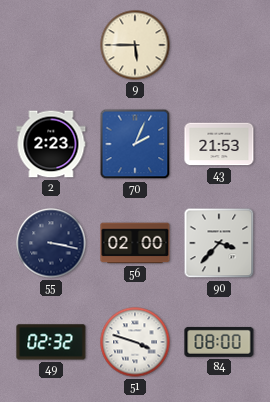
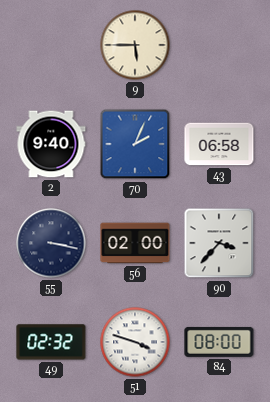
2: 2:23 -> 9:40
43: 21:53 -> 06:58
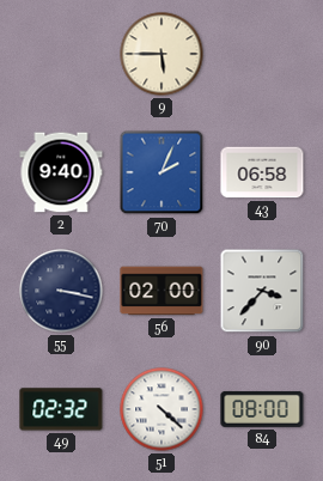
51: 3:48 -> 4:22
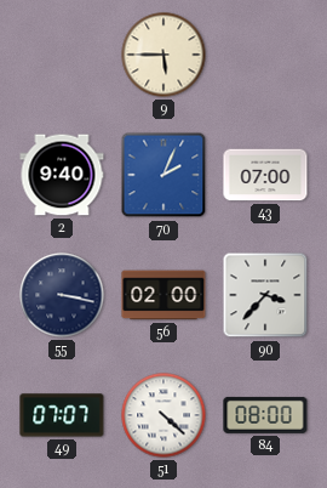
43: 06:58 -> 07:00
49: 02:32 -> 07:07
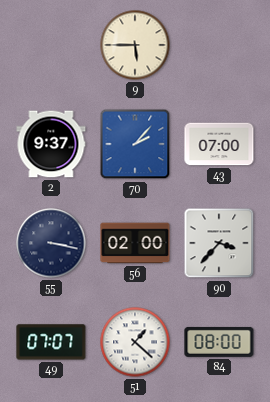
2: 9:40 -> 9:37
70: 2:04 -> 2:07
51: 4:22 -> 1:22
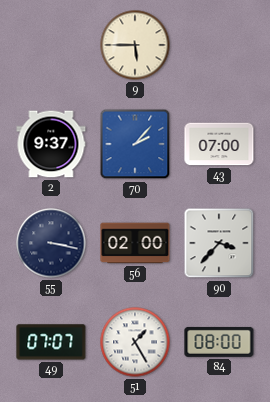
51: 1:22 -> 1:25
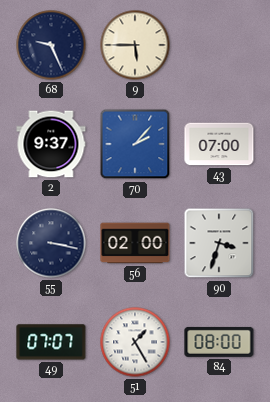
68: none -> 9:26
90: 3:37 -> 3:33
